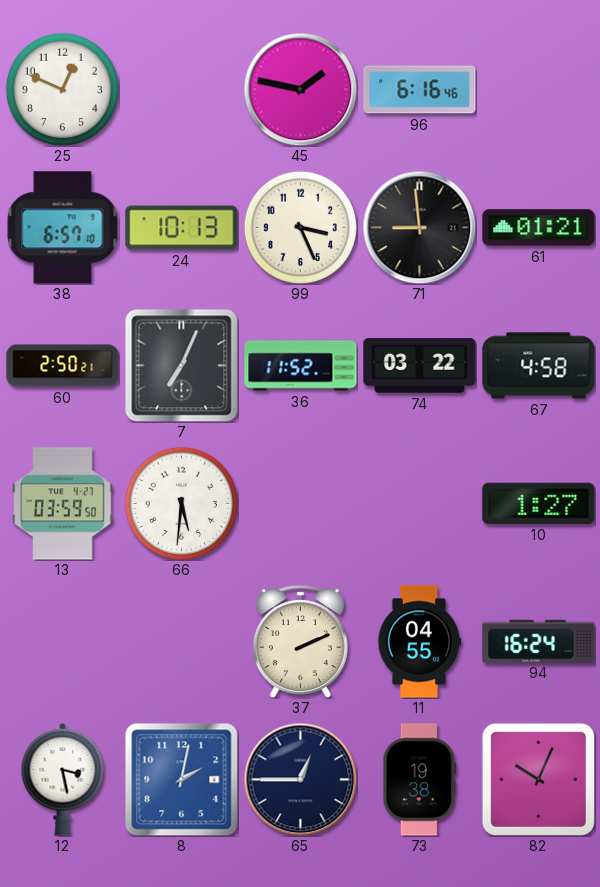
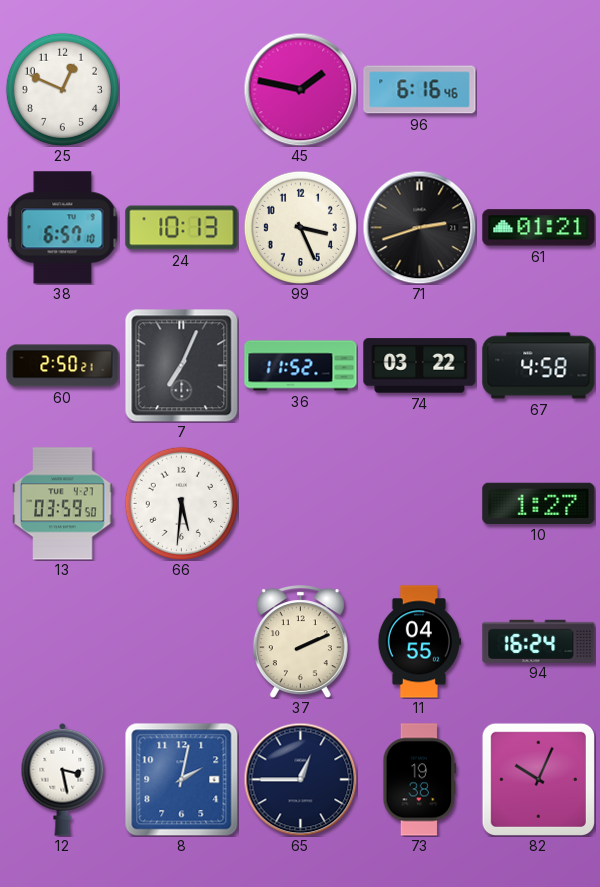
71: 8:59 -> 2:42
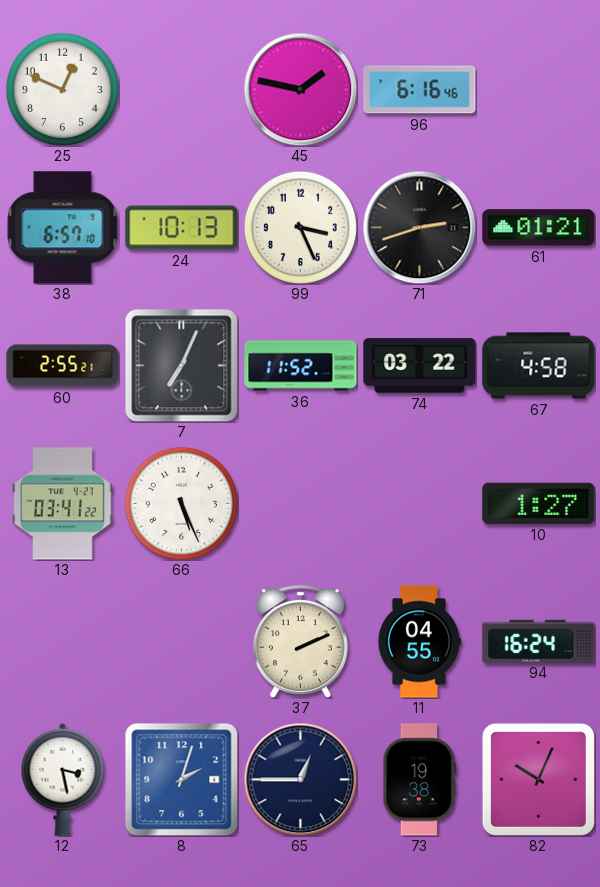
60: 2:50 -> 2:55
13: 03:59 -> 03:41
66: 5:31 -> 5:26
8: 2:02 -> 2:03
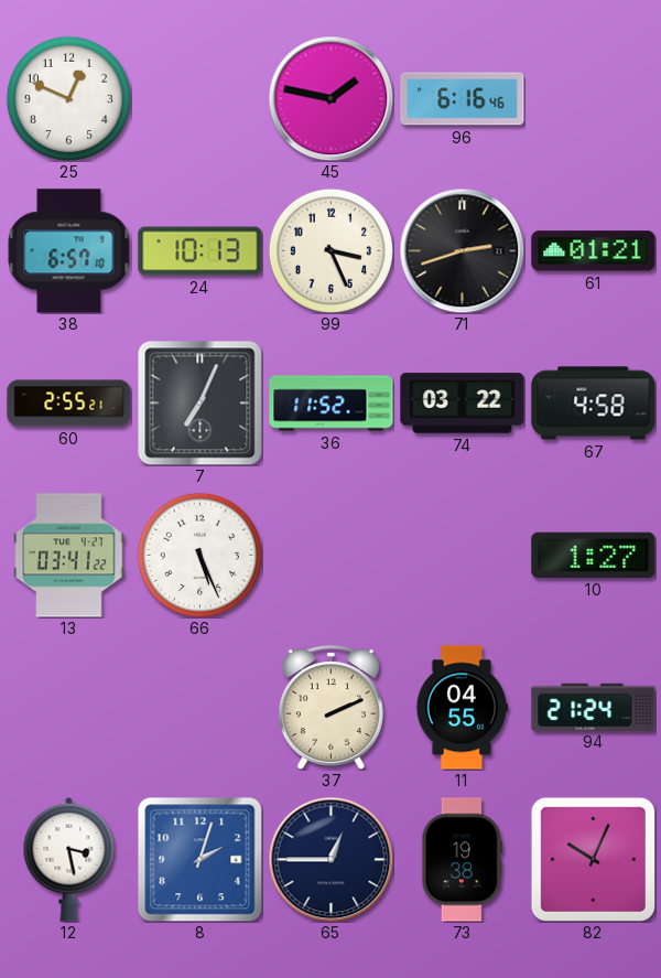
94: 16:24 -> 21:24
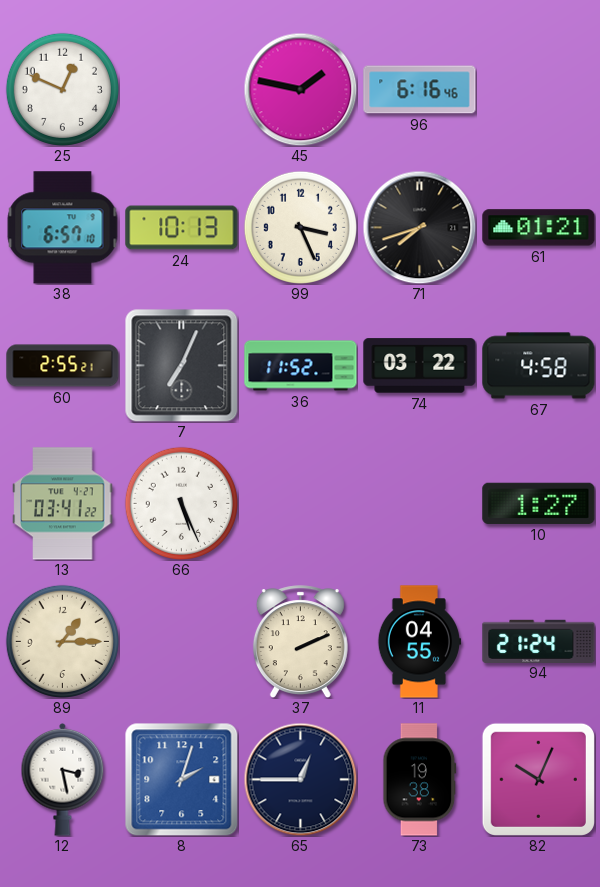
71: 2:42 -> 7:42
89: none -> 1:15
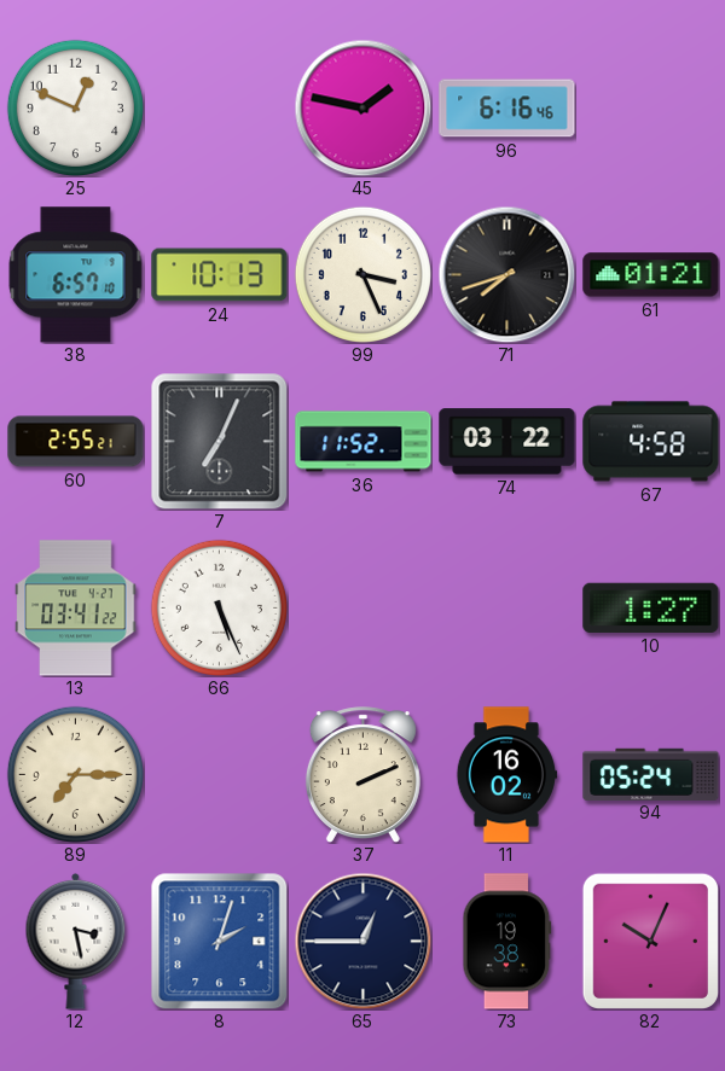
89: 1:15 -> 7:15
11: 04:55 -> 16:02
94: 21:24 -> 05:24
